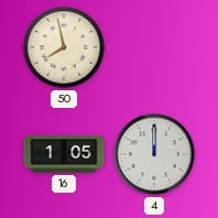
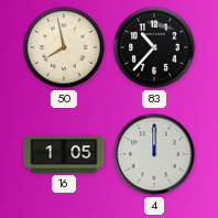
83: none -> 10:37
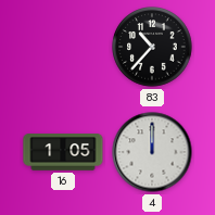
50: 7:58 -> none
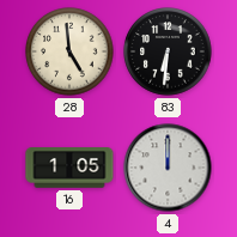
28: none -> 4:59
83: 10:37 -> 6:31
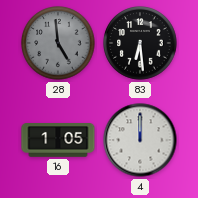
28 dial: cream -> grey
83: 6:31 -> 6:29
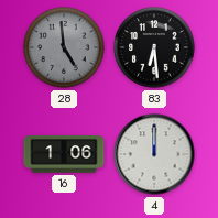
16: 1:05 -> 1:06
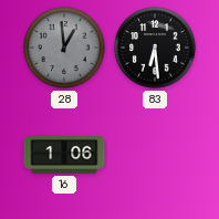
28: 4:59 -> 12:59
4: 12:00 -> none
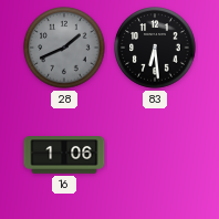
28: 12:59 -> 1:41
